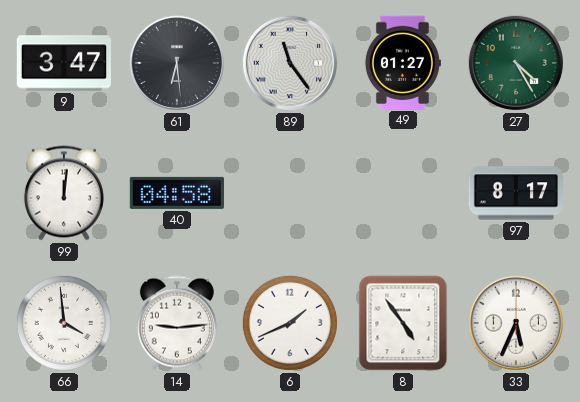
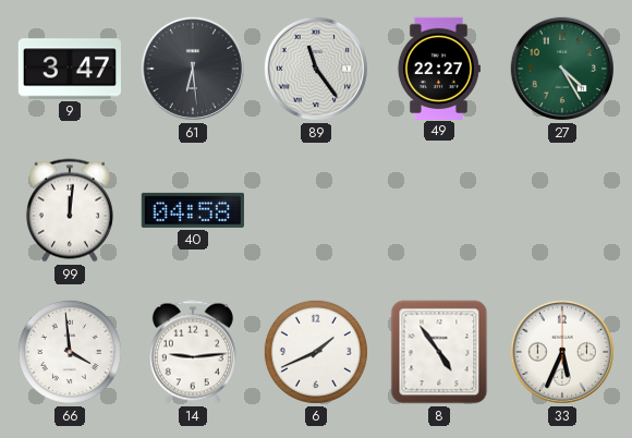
49: 01:27 -> 22:27
97: 8:17 -> none
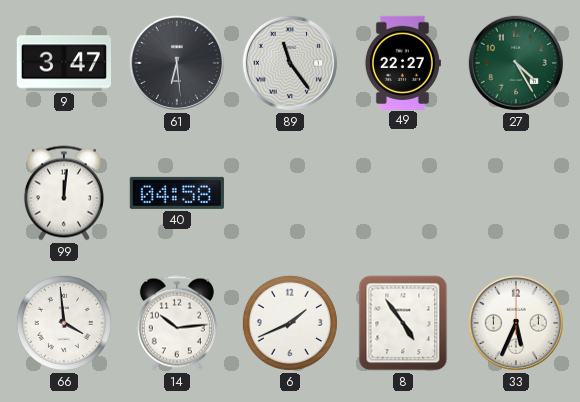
14: 9:14 -> 10:14
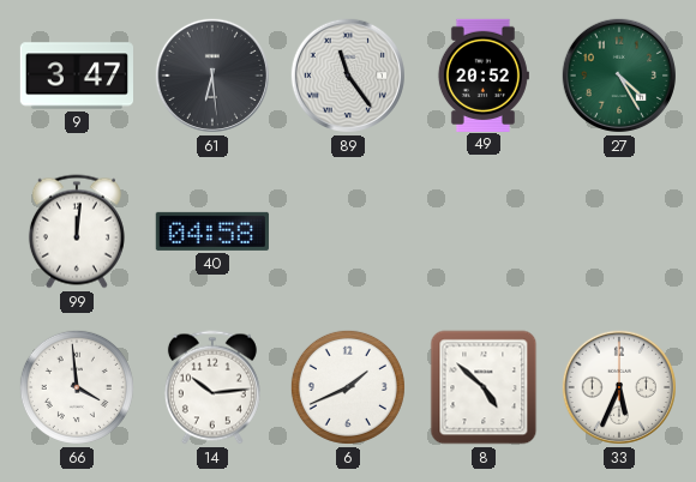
49: 22:27 -> 20:52
8: 4:54 -> 4:52
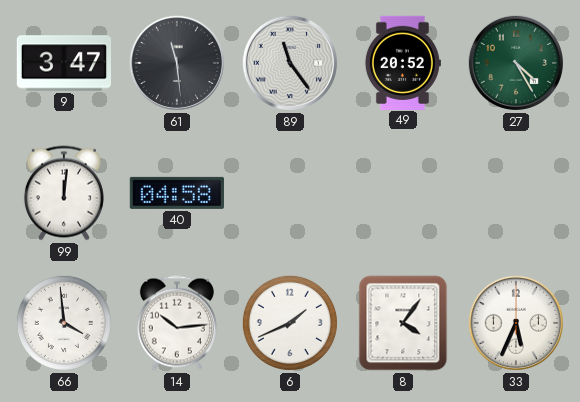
61: 6:29 -> 11:29
8: 4:52 -> 4:06
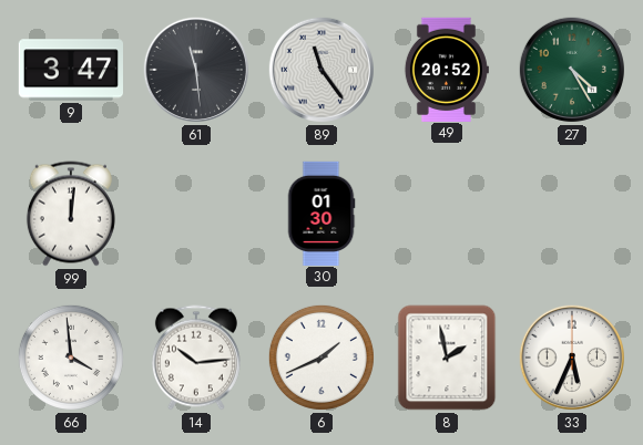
40: 04:58 -> none
30: none -> 01:30
8: 4:06 -> 1:58
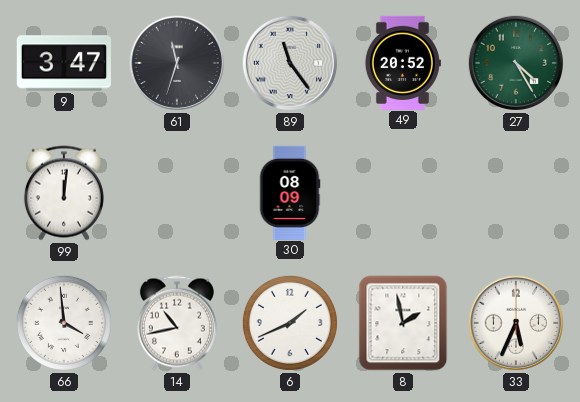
61: 11:29 -> 11:33
30: 01:30 -> 08:09
14: 10:14 -> 10:43
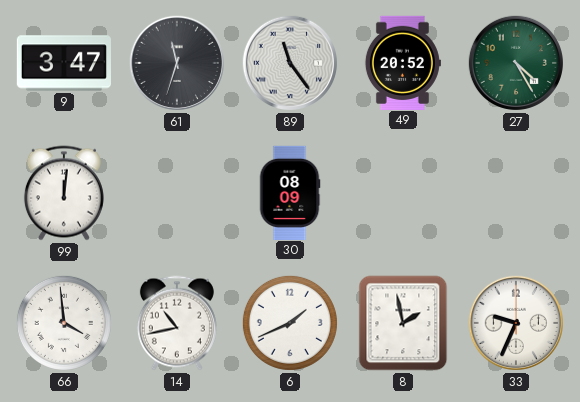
33: 5:34 -> 9:34
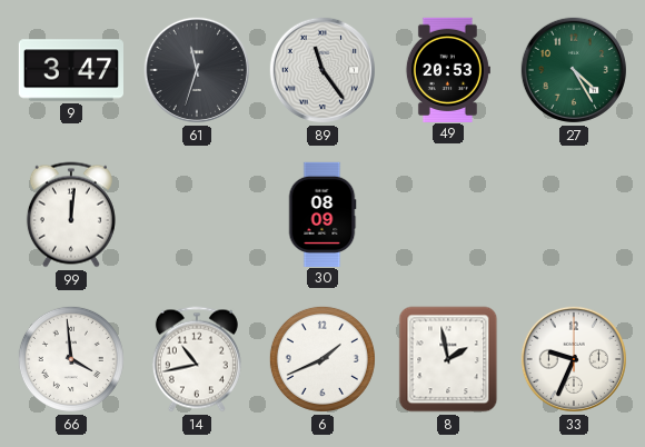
49: 20:52 -> 20:53
